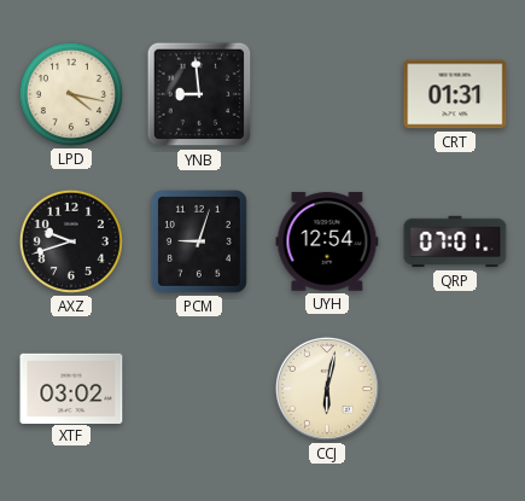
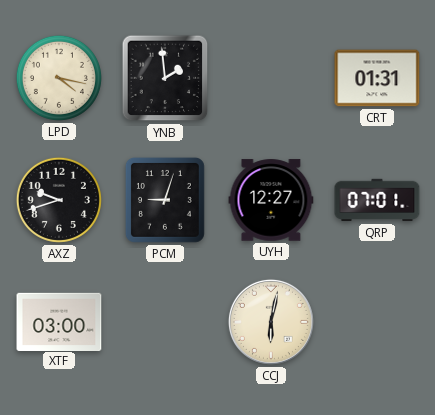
YNB: 8:59 -> 1:59
UYH: 12:54 -> 12:27
XTF: 03:02 -> 03:00
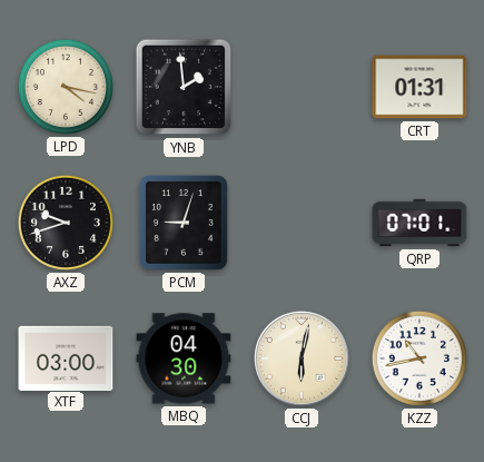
UYH: 12:27 -> none
MBQ: none -> 04:30
KZZ: none -> 10:43
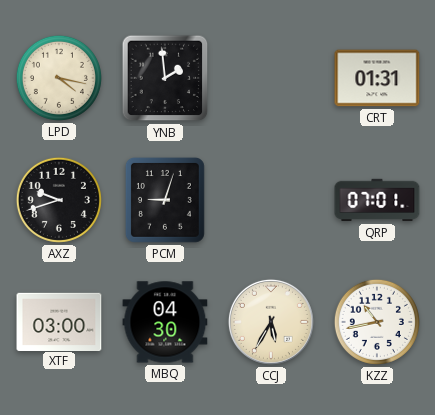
CCJ: 6:02 -> 5:35
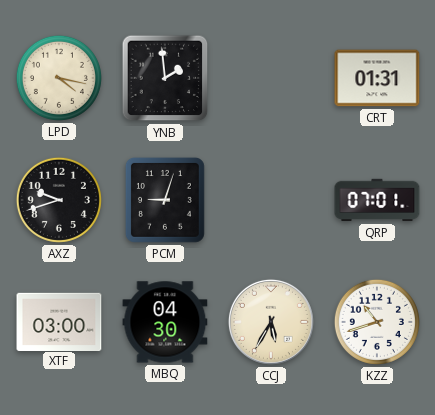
KZZ: 10:43 -> 10:42
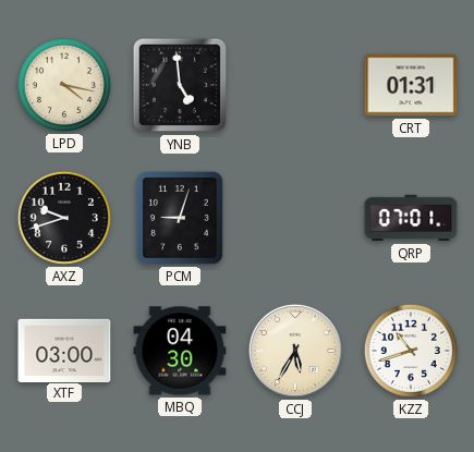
YNB: 1:59 -> 4:59
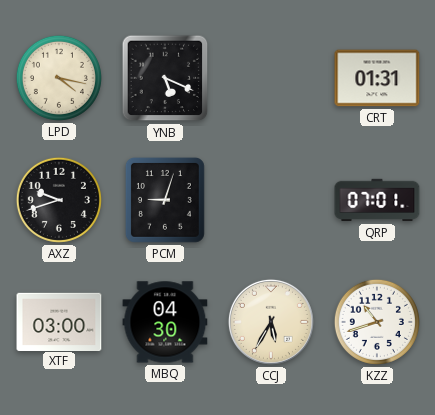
YNB: 4:59 -> 5:19
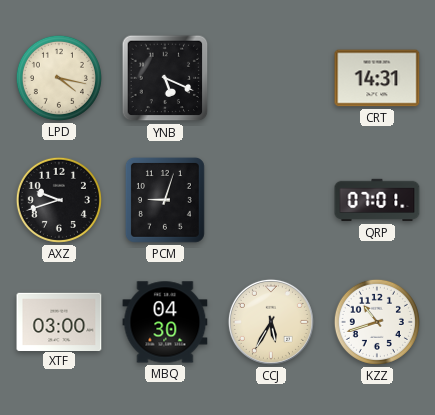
CRT: 01:31 -> 14:31
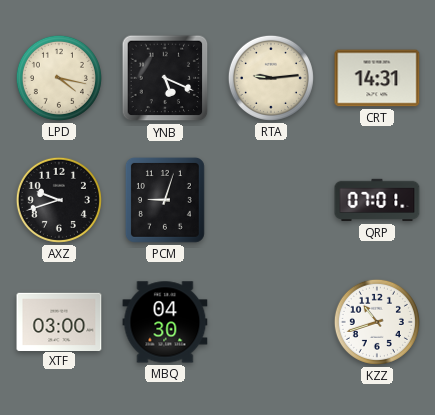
RTA: none -> 9:14
CCJ: 5:35 -> none
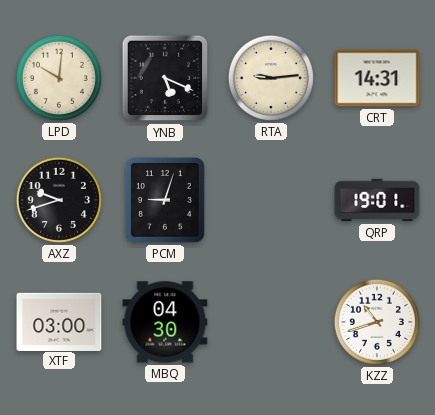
LPD: 4:17 -> 10:01
QRP: 07:01 -> 19:01
